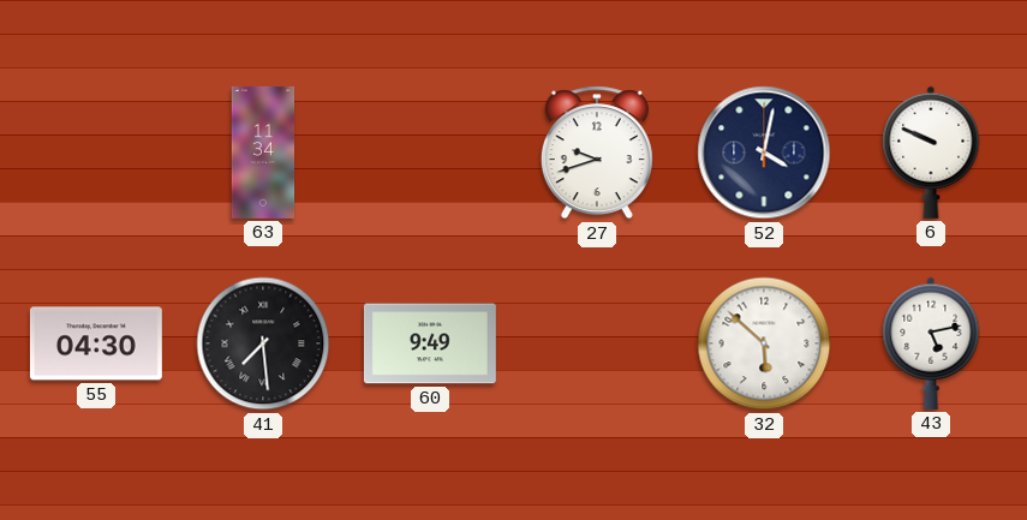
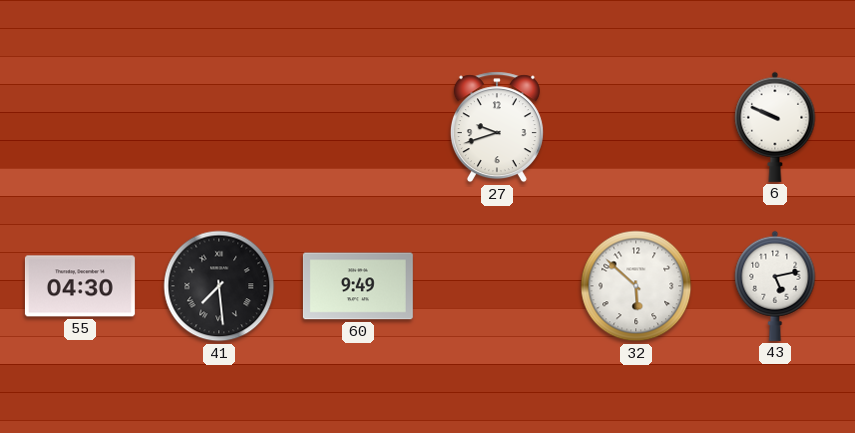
63: 11:34 -> none
52: 4:02 -> none
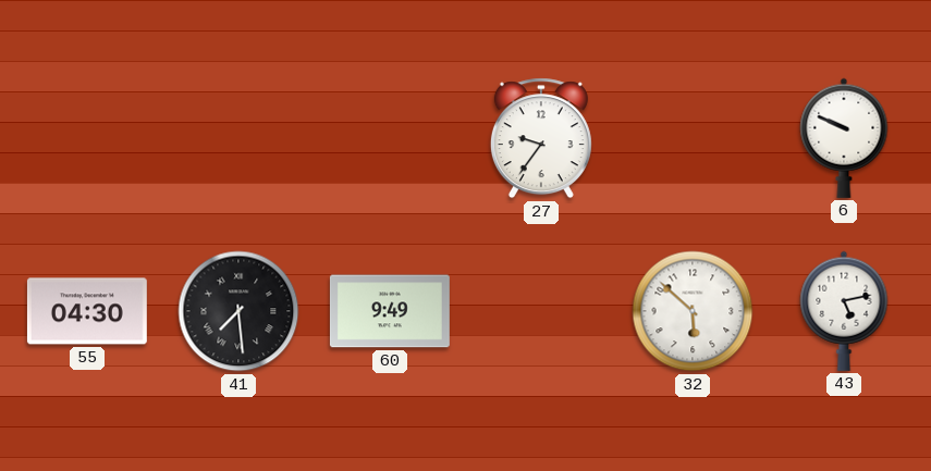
27: 9:42 -> 9:36
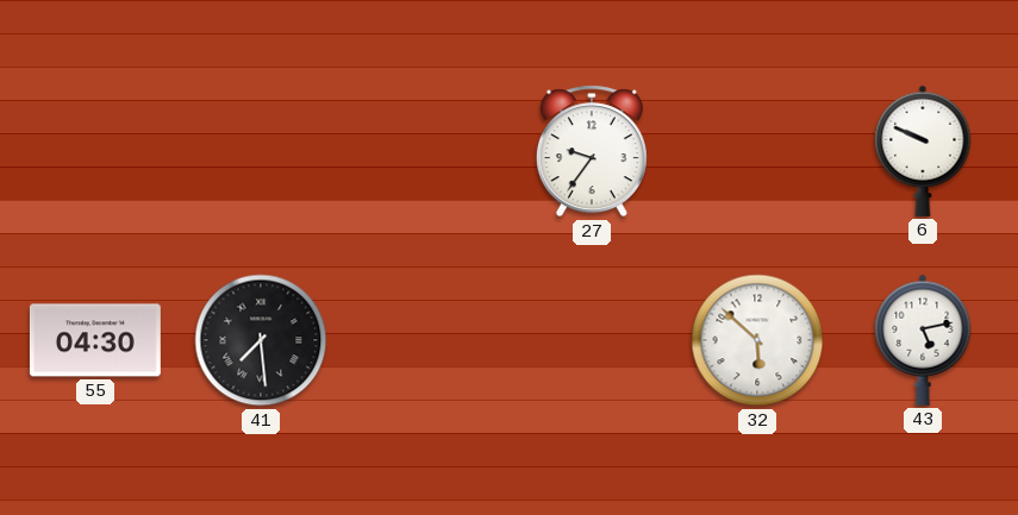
60: 9:49 -> none
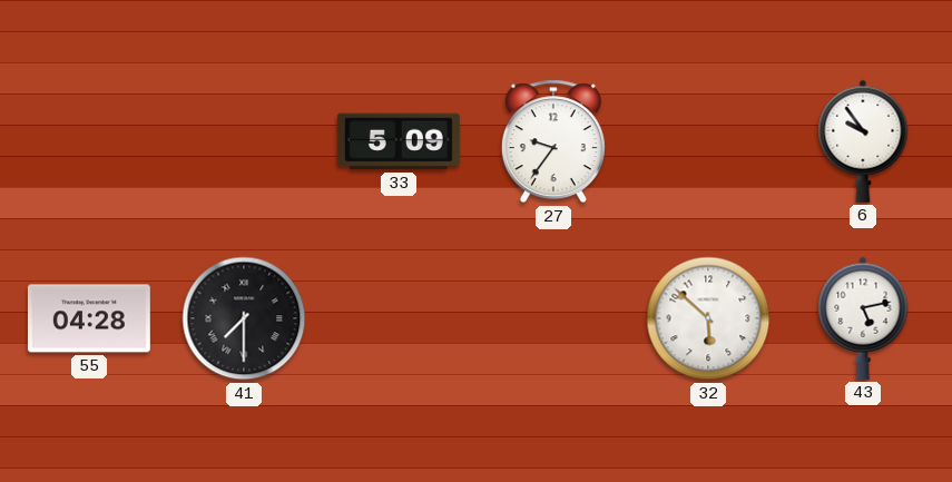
33: none -> 5:09
6: 9:49 -> 9:54
55: 04:30 -> 04:28
41: 7:29 -> 7:30
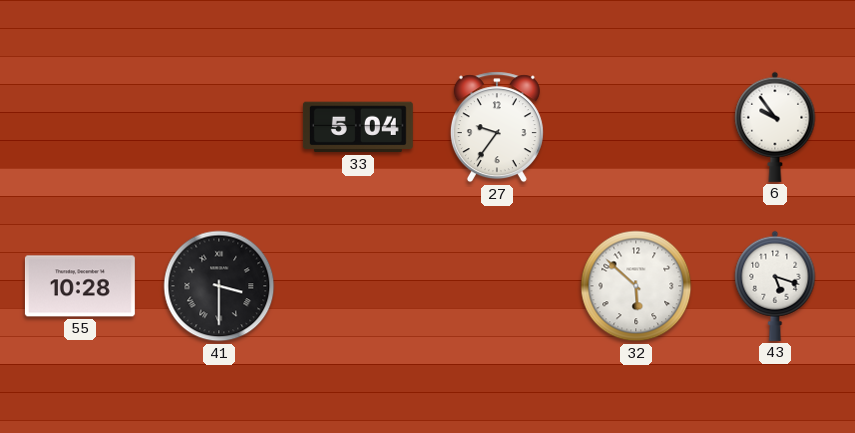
33: 5:09 -> 5:04
55: 04:28 -> 10:28
41: 7:30 -> 3:30
43: 5:13 -> 5:18
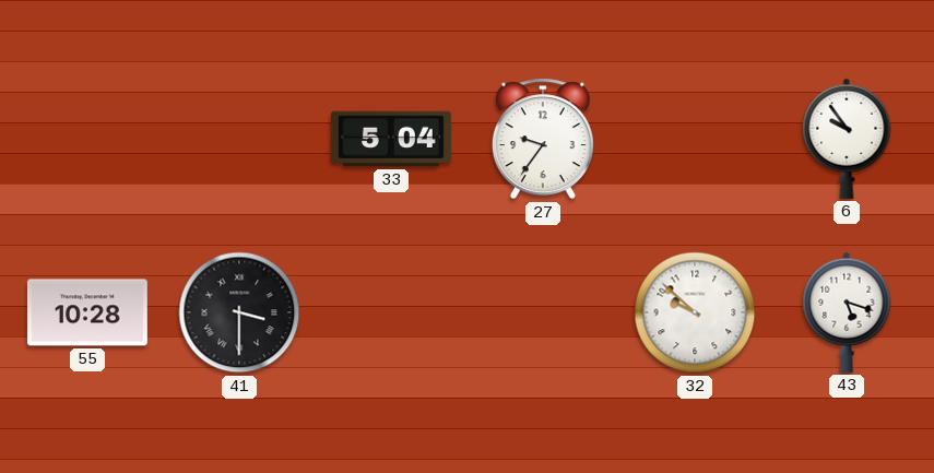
32: 5:52 -> 9:52
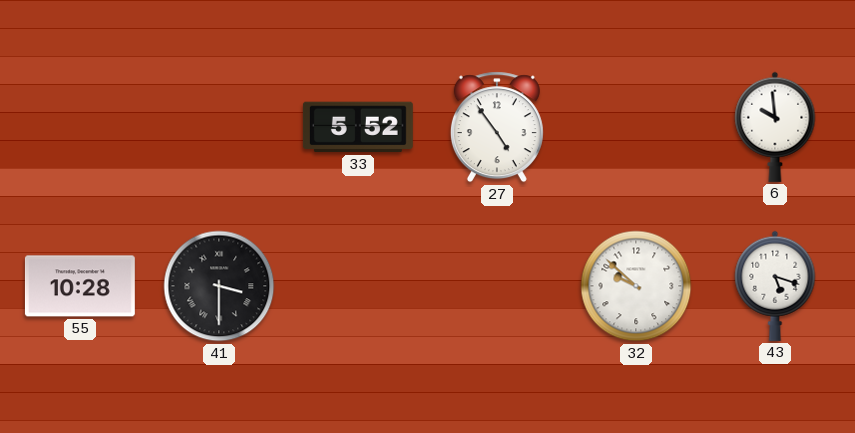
33: 5:04 -> 5:52
27: 9:36 -> 4:54
6: 9:54 -> 9:59
